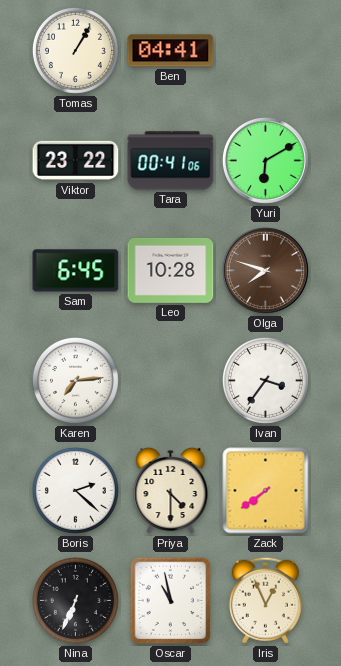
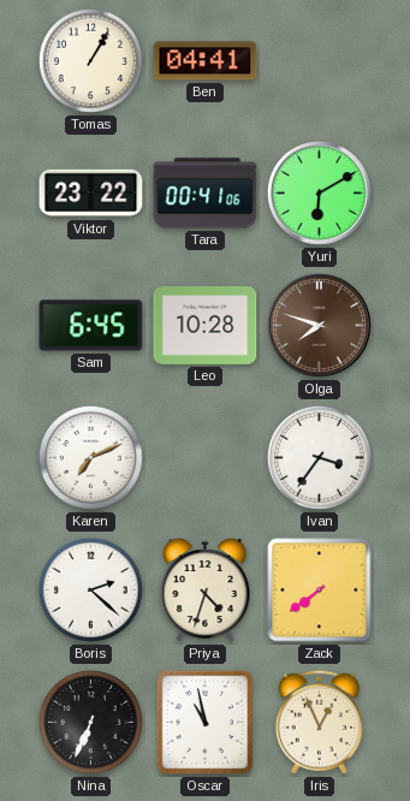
Karen: 7:14 -> 7:11
Priya: 4:30 -> 4:33
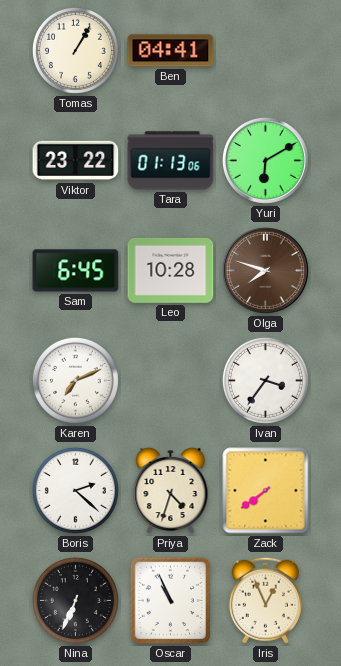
Tara: 00:41 -> 01:13
Oscar: 10:58 -> 10:56
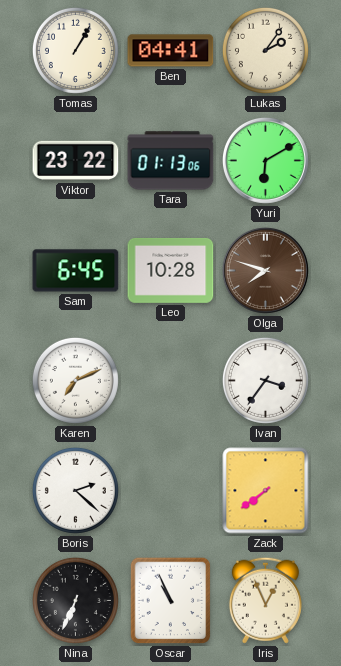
Lukas: none -> 2:06
Priya: 4:33 -> none
